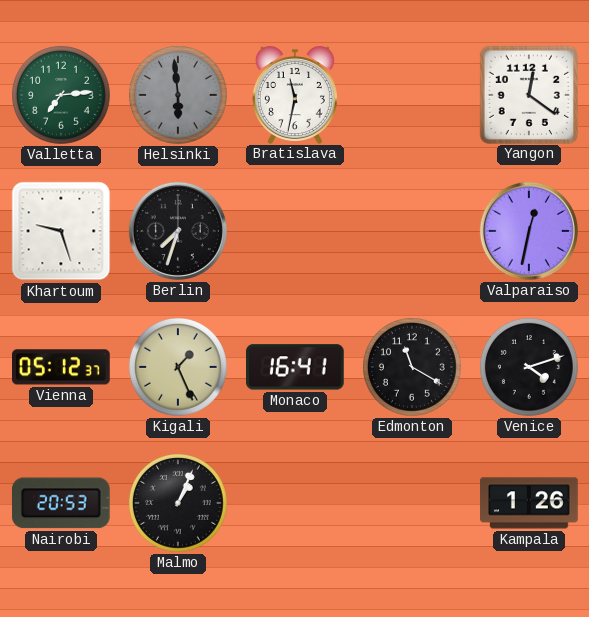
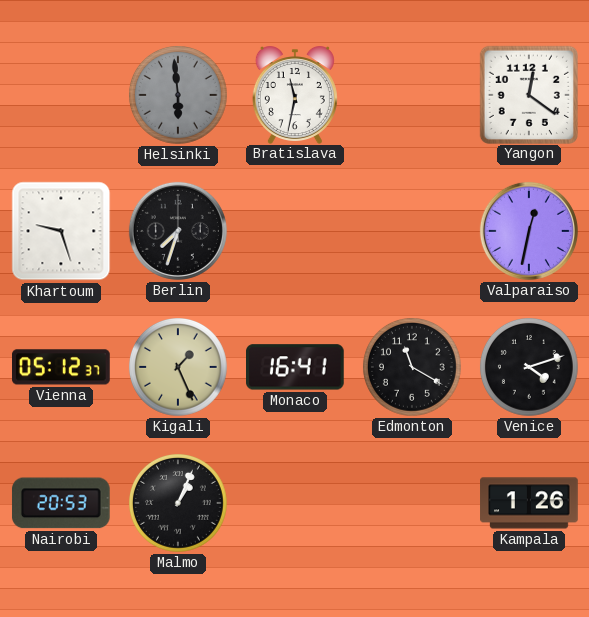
Valletta: 7:14 -> none
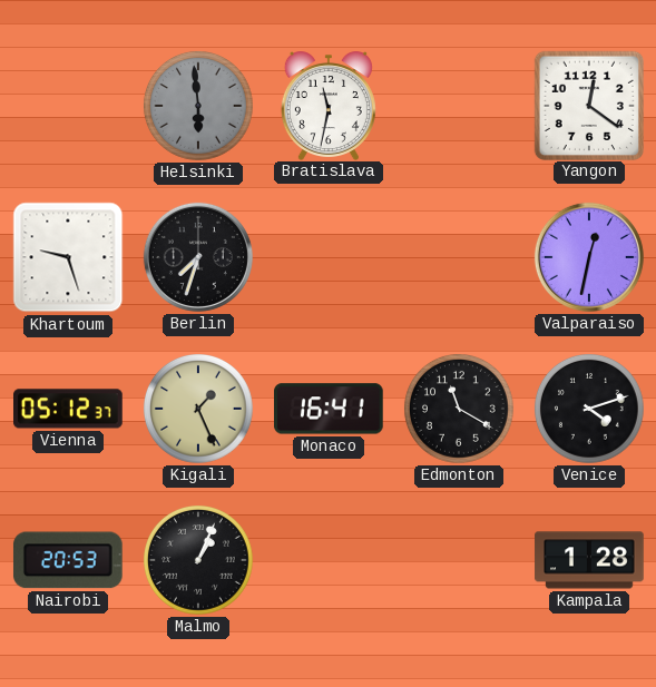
Kampala: 1:26 -> 1:28
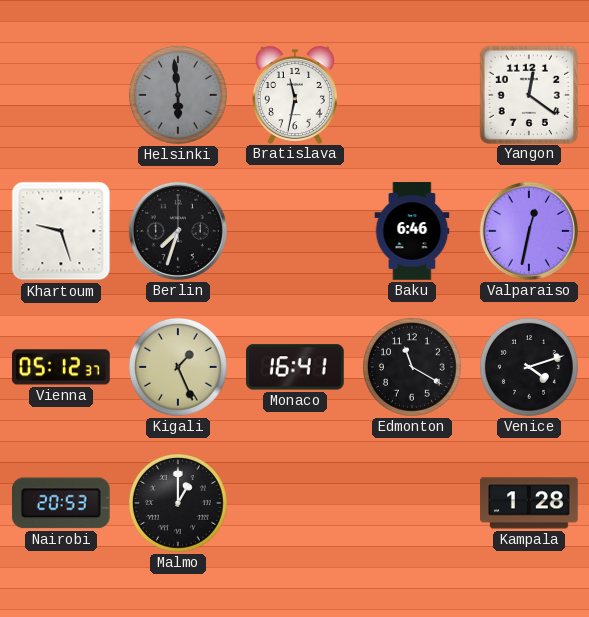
Baku: none -> 6:46
Malmo: 1:04 -> 1:00
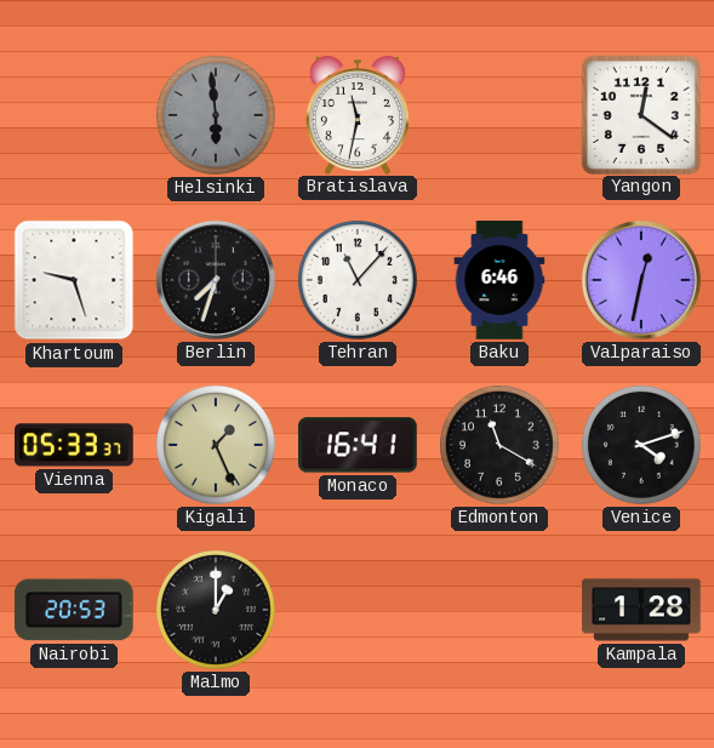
Tehran: none -> 11:07
Vienna: 05:12 -> 05:33
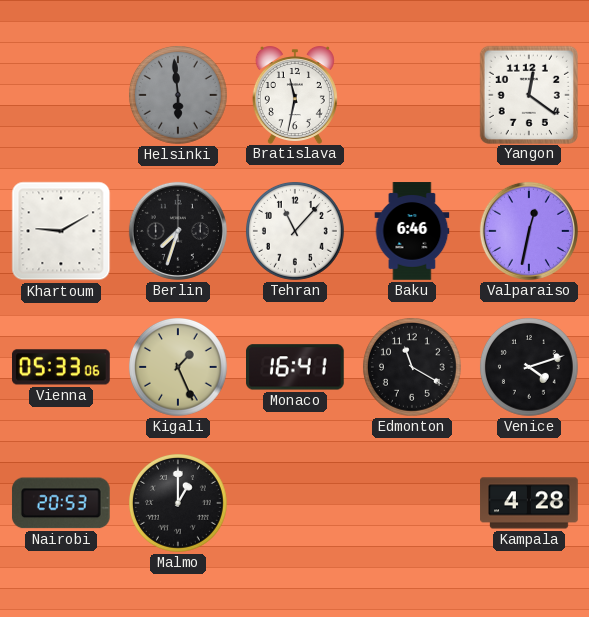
Khartoum: 9:27 -> 9:10
Vienna: 05:33:37 -> 05:33:06
Kampala: 1:28 -> 4:28
